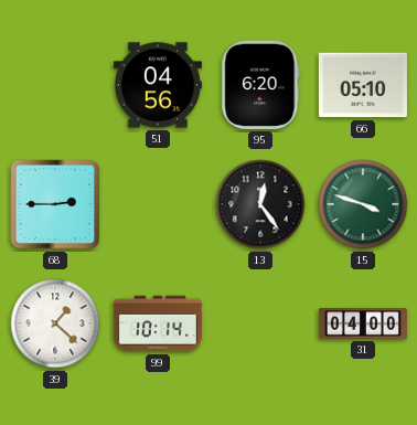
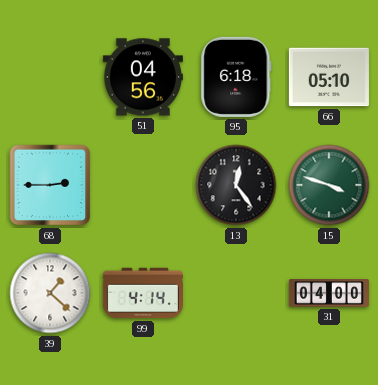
95: 6:20 -> 6:18
99: 10:14 -> 4:14
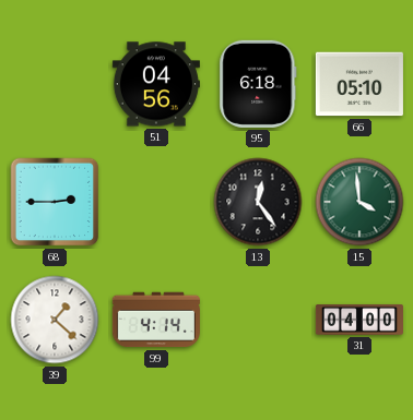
15: 3:48 -> 3:59
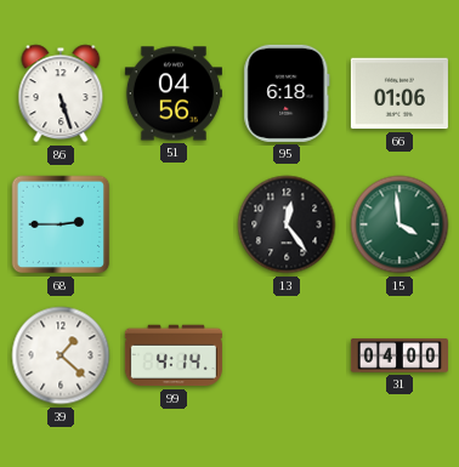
86: none -> 5:27
66: 05:10 -> 01:06
